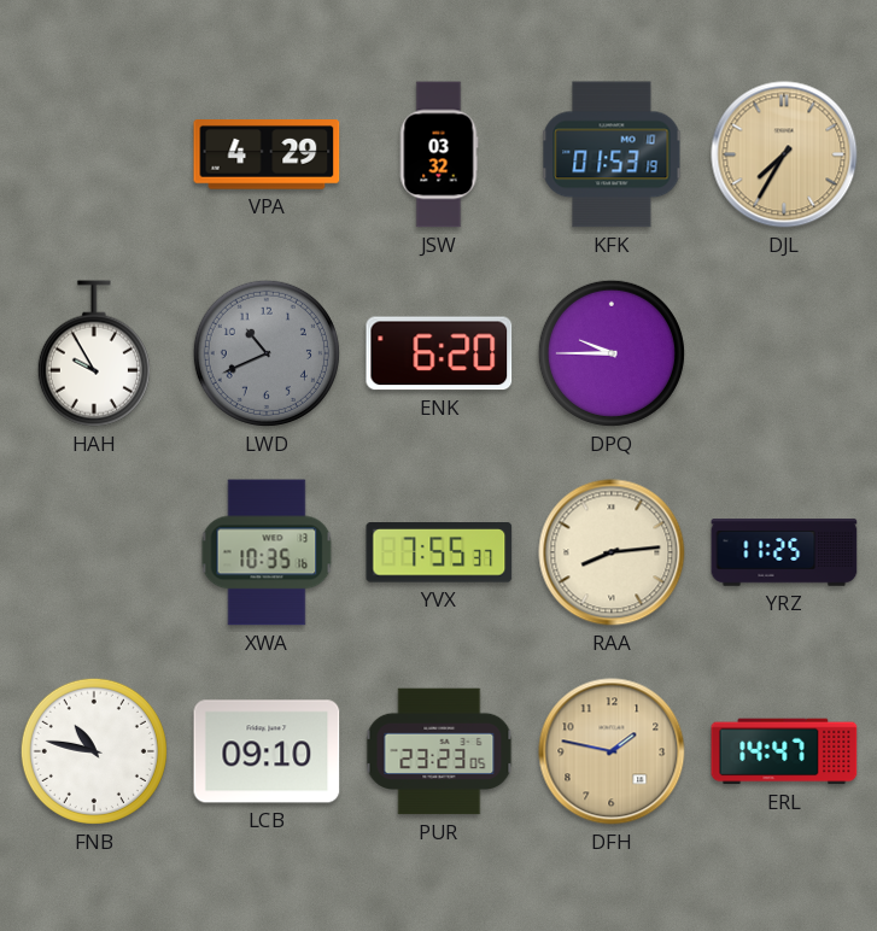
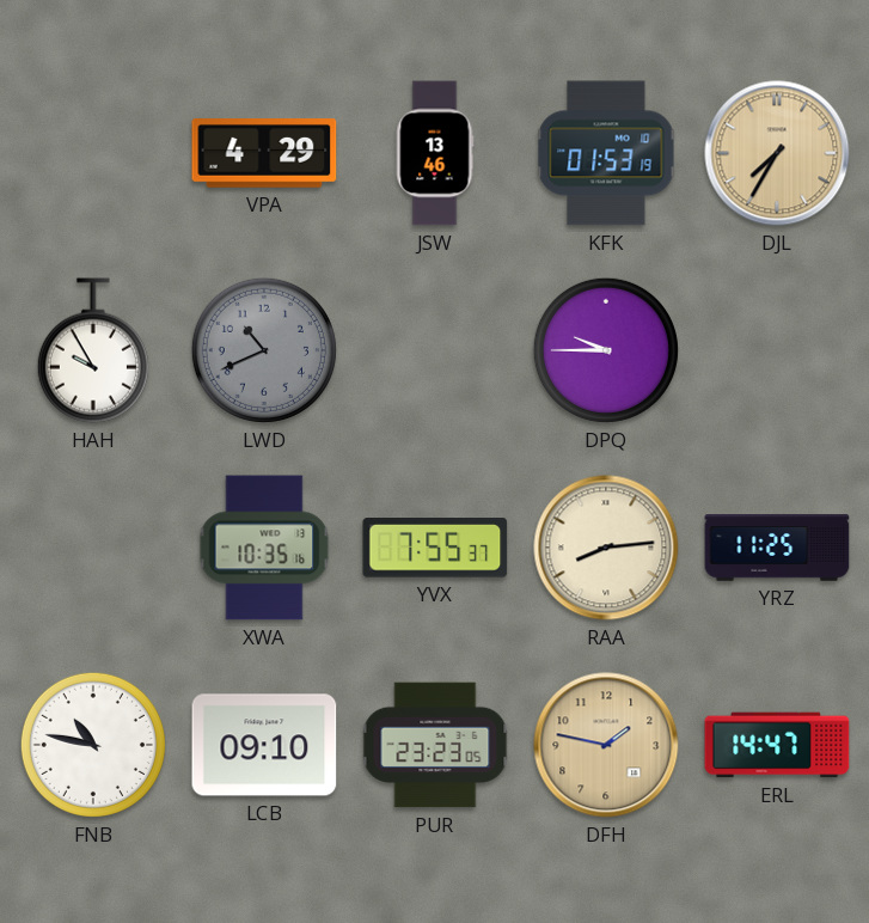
JSW: 03:32 -> 13:46
ENK: 6:20 -> none
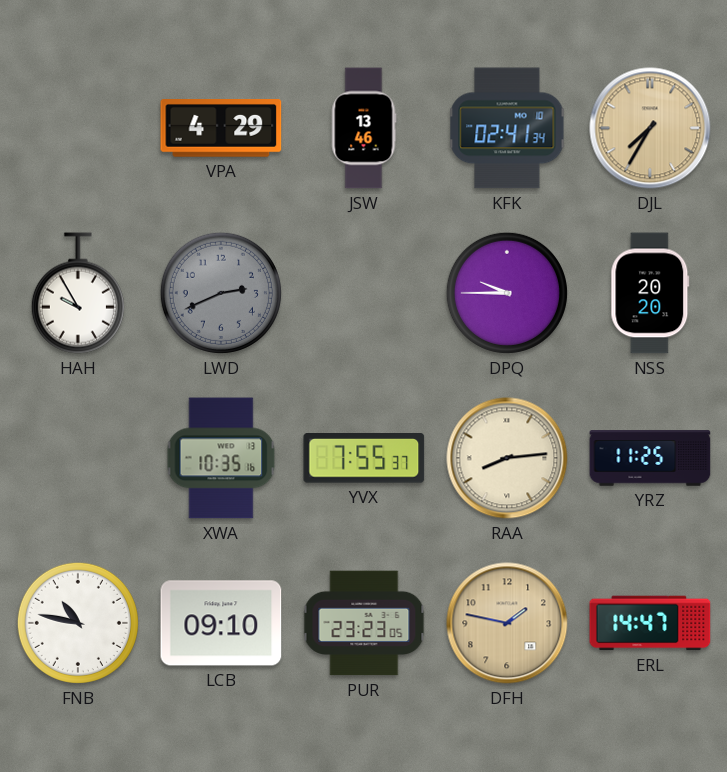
KFK: 01:53 -> 02:41
LWD: 10:41 -> 2:41
NSS: none -> 20:20
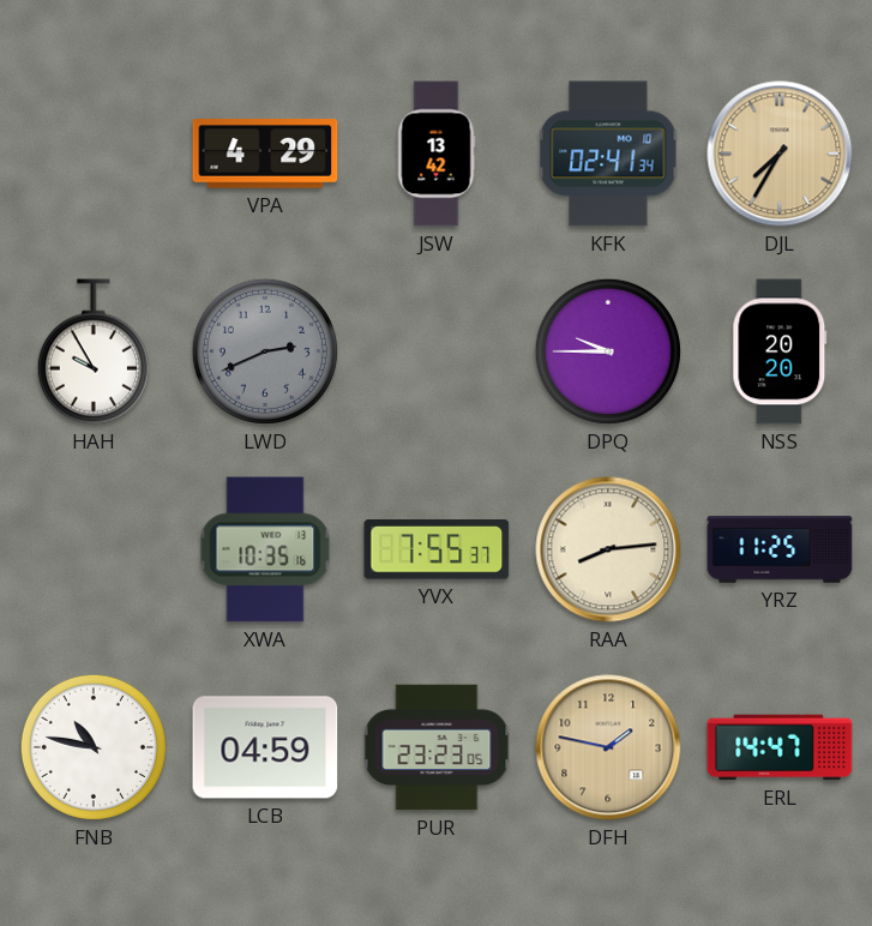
JSW: 13:46 -> 13:42
LCB: 09:10 -> 04:59
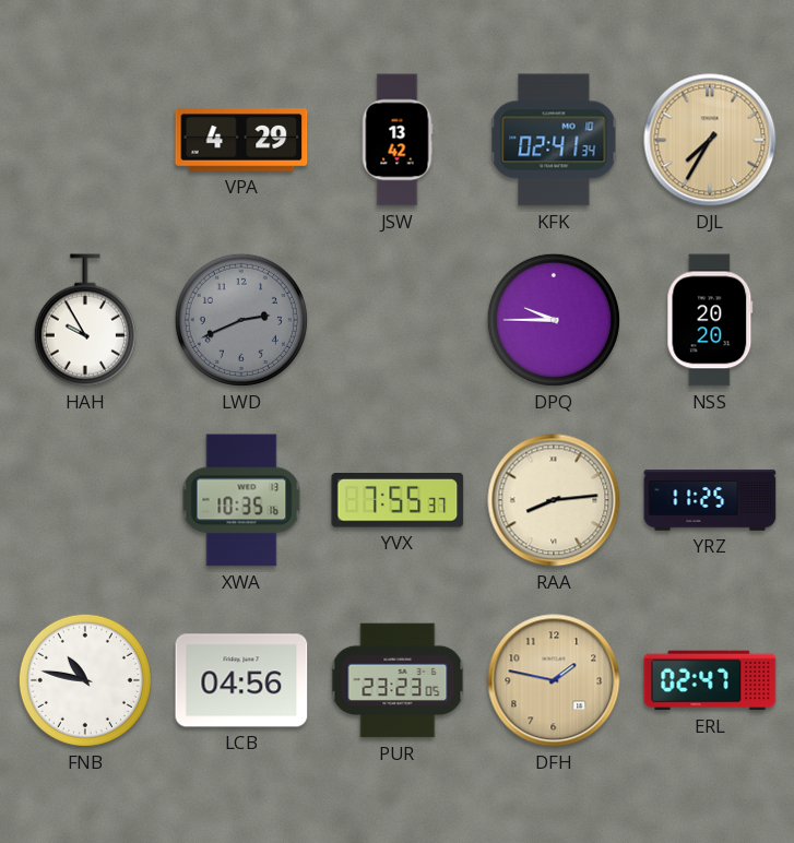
LCB: 04:59 -> 04:56
ERL: 14:47 -> 02:47
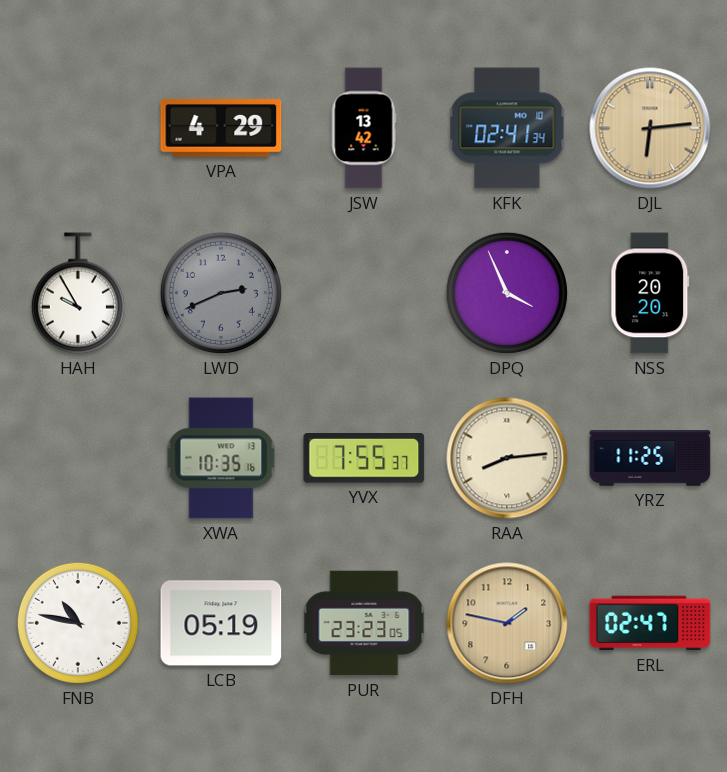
DJL: 7:35 -> 6:14
DPQ: 9:45 -> 3:56
LCB: 04:56 -> 05:19
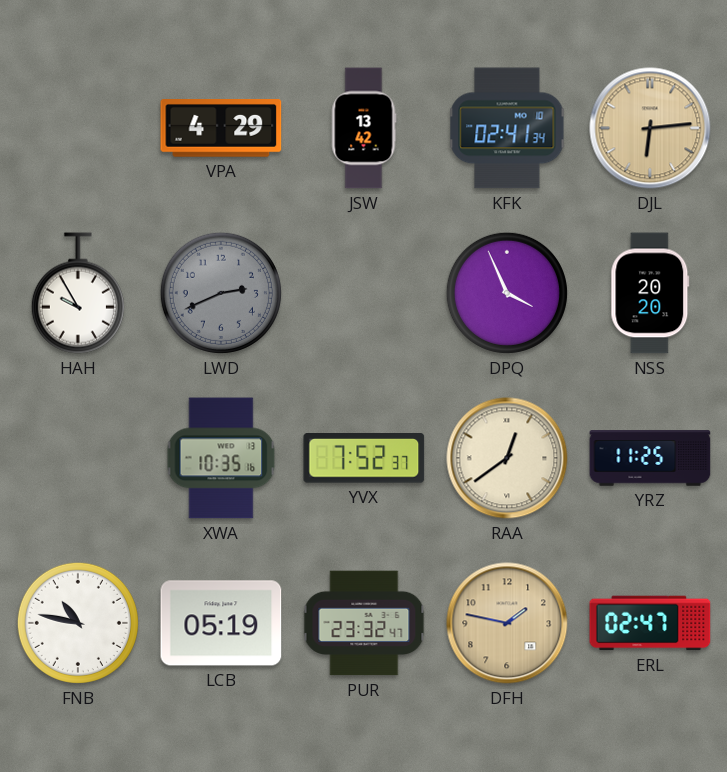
YVX: 7:55 -> 7:52
RAA: 8:14 -> 12:39
PUR: 23:23 -> 23:32
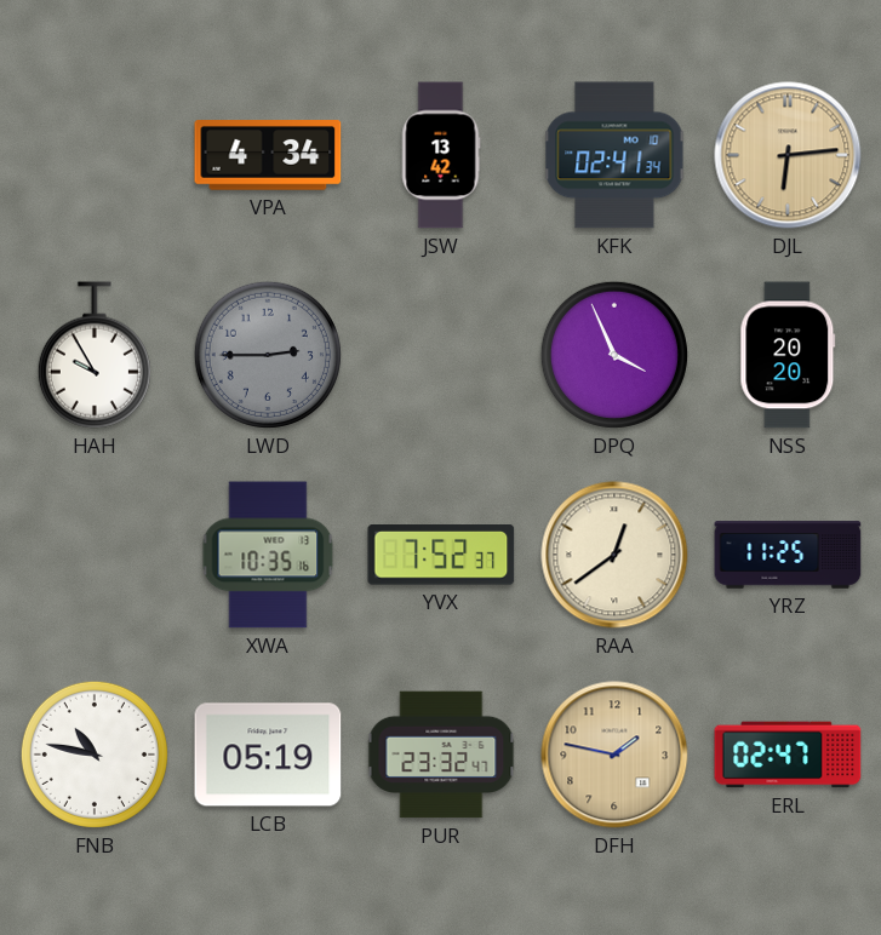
VPA: 4:29 -> 4:34
LWD: 2:41 -> 2:45
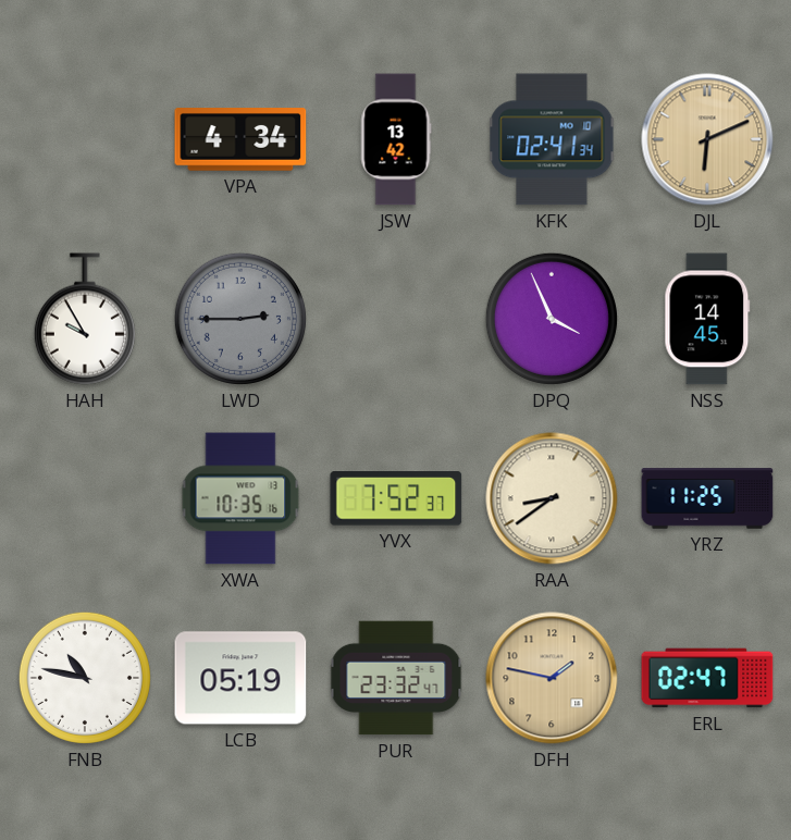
DJL: 6:14 -> 6:11
NSS: 20:20 -> 14:45
RAA: 12:39 -> 8:39
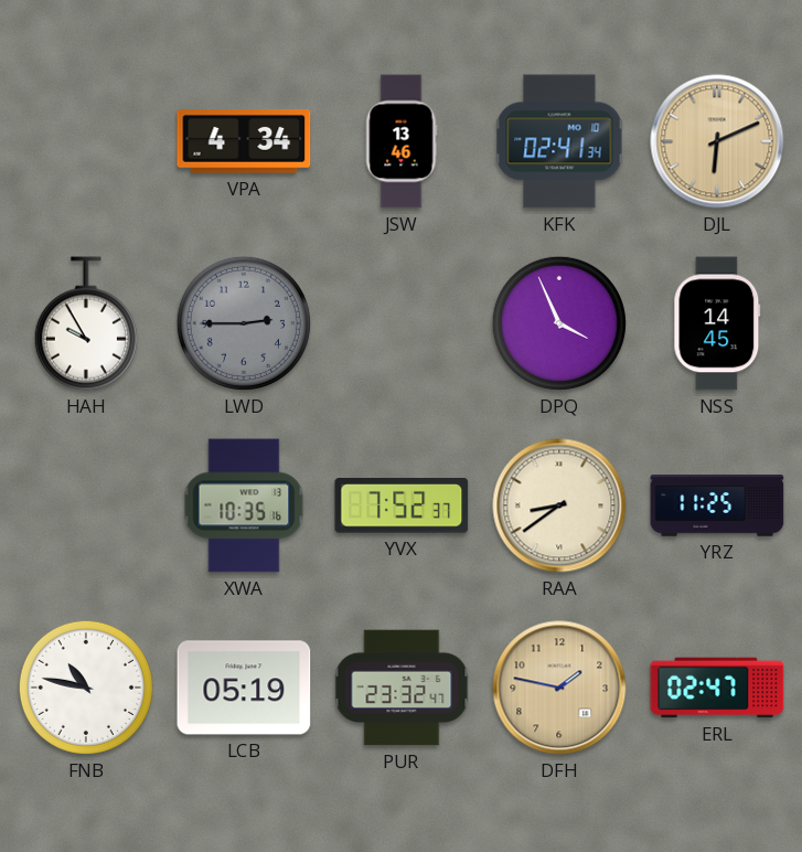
JSW: 13:42 -> 13:46
